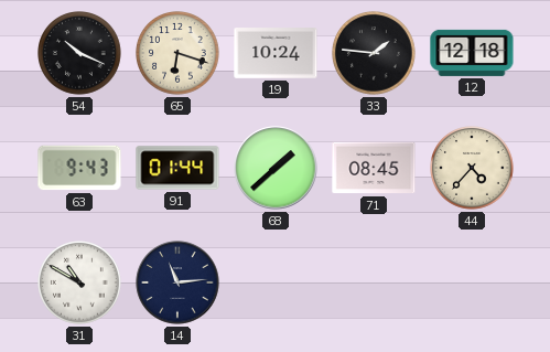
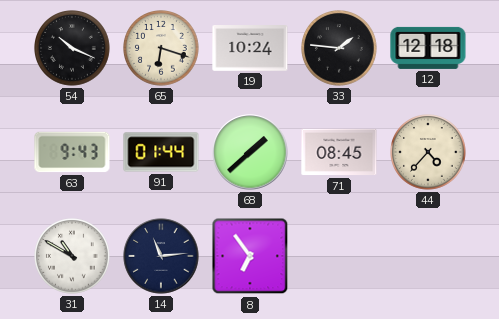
8: none -> 6:54
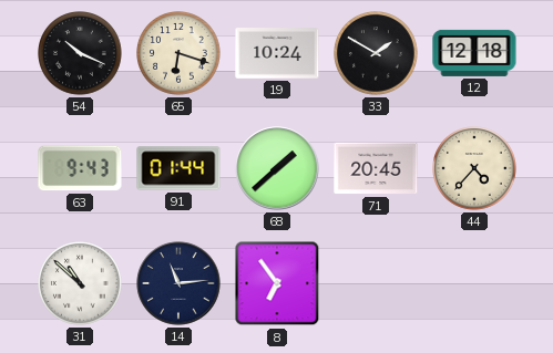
33: 1:46 -> 1:50
71: 08:45 -> 20:45
31: 10:50 -> 10:52
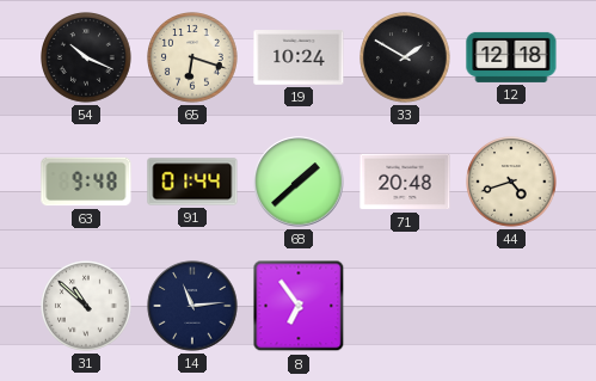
63: 9:43 -> 9:48
71: 20:45 -> 20:48
44: 4:37 -> 4:42
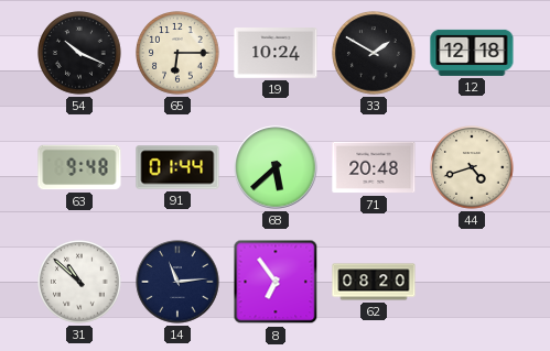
65: 6:18 -> 6:15
68: 1:38 -> 5:38
62: none -> 08:20
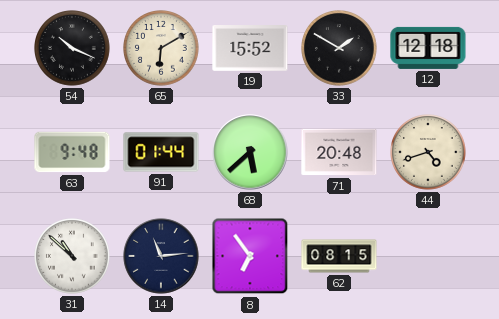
65: 6:15 -> 6:10
19: 10:24 -> 15:52
62: 08:20 -> 08:15
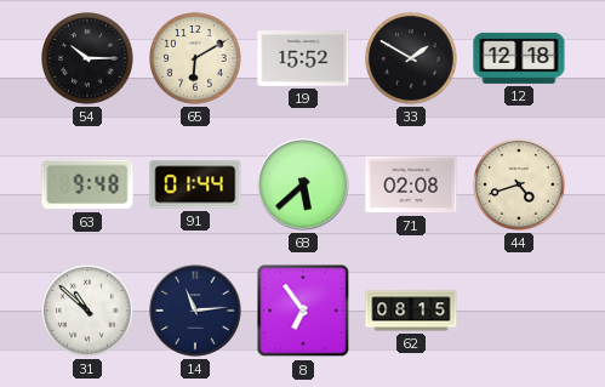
54: 10:19 -> 10:15
71: 20:48 -> 02:08
